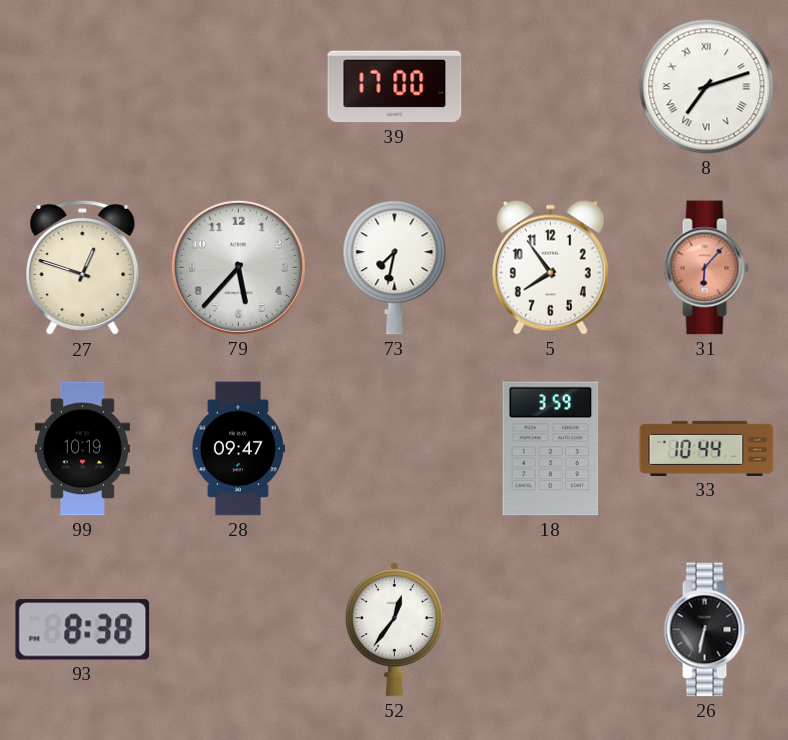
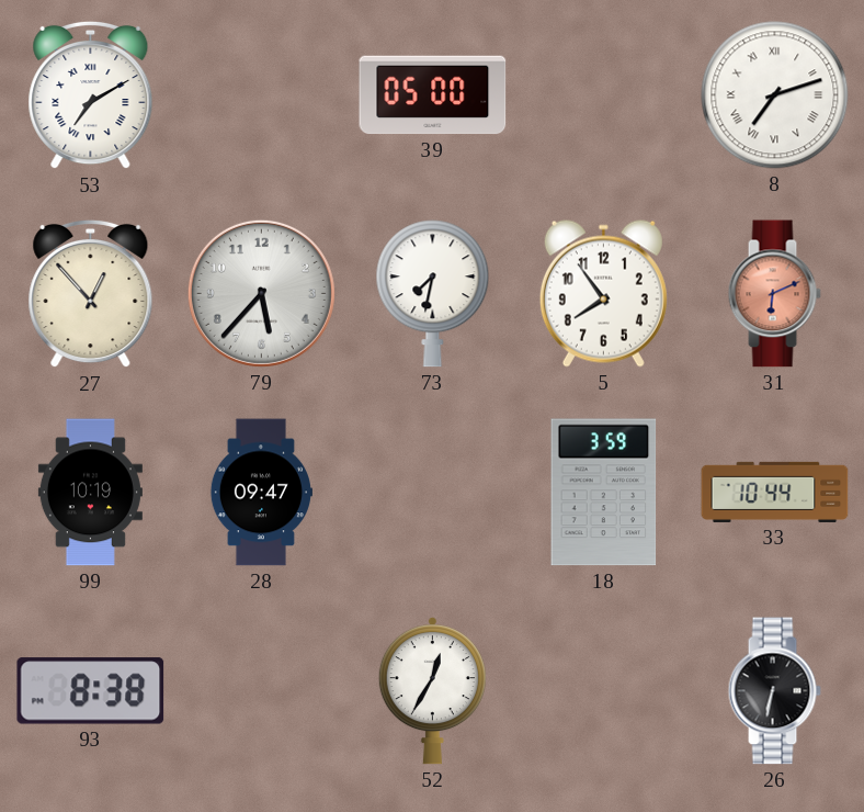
53: none -> 7:10
39: 17:00 -> 05:00
27: 12:48 -> 12:53
31: 6:07 -> 6:11
52: 12:36 -> 12:35
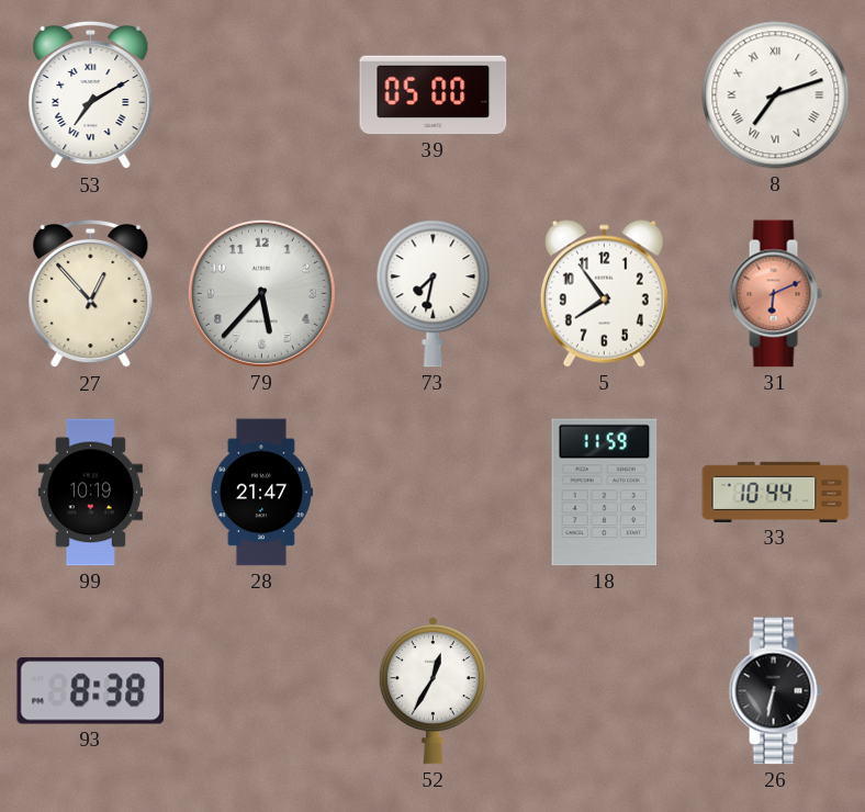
28: 09:47 -> 21:47
18: 3:59 -> 11:59
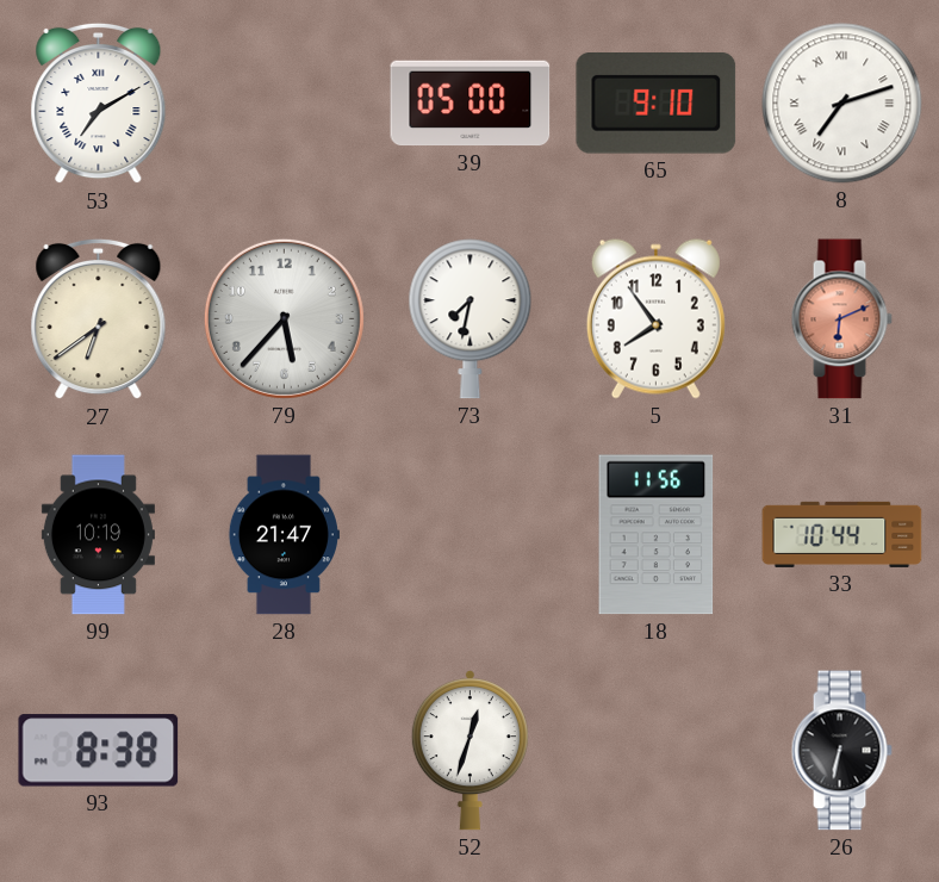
65: none -> 9:10
27: 12:53 -> 6:39
18: 11:59 -> 11:56
52: 12:35 -> 12:33
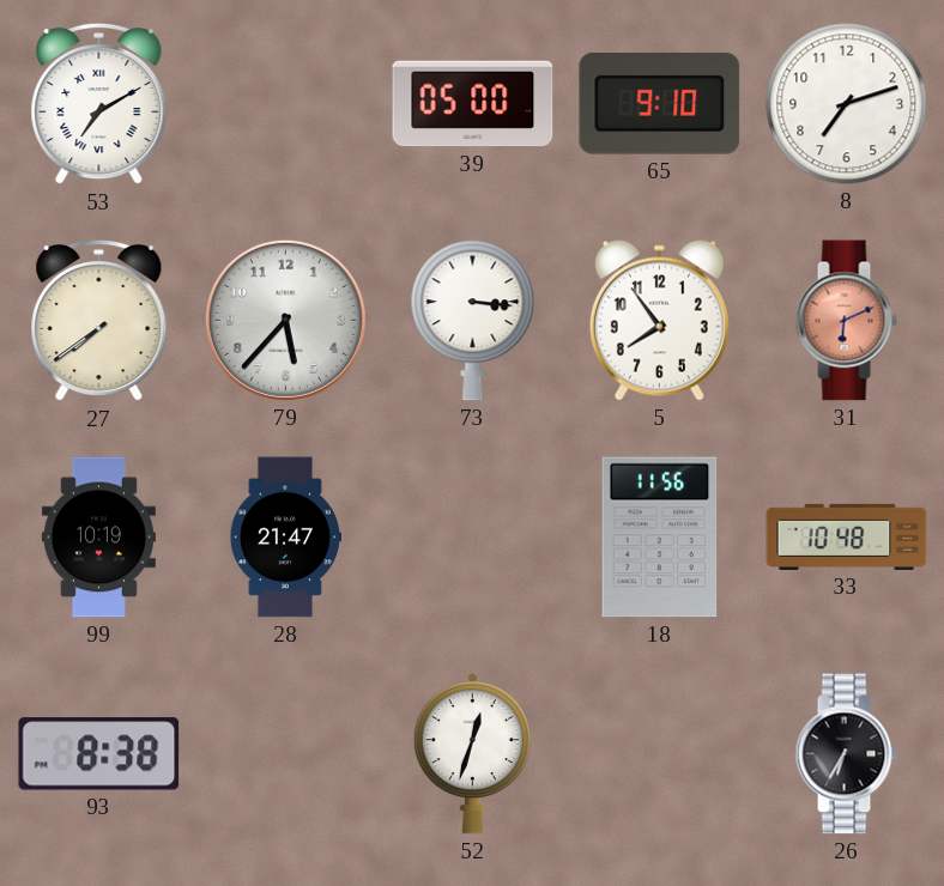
8 numerals: Roman -> Arabic
27: 6:39 -> 7:39
73: 7:32 -> 3:16
33: 10:44 -> 10:48
26: 6:32 -> 6:35
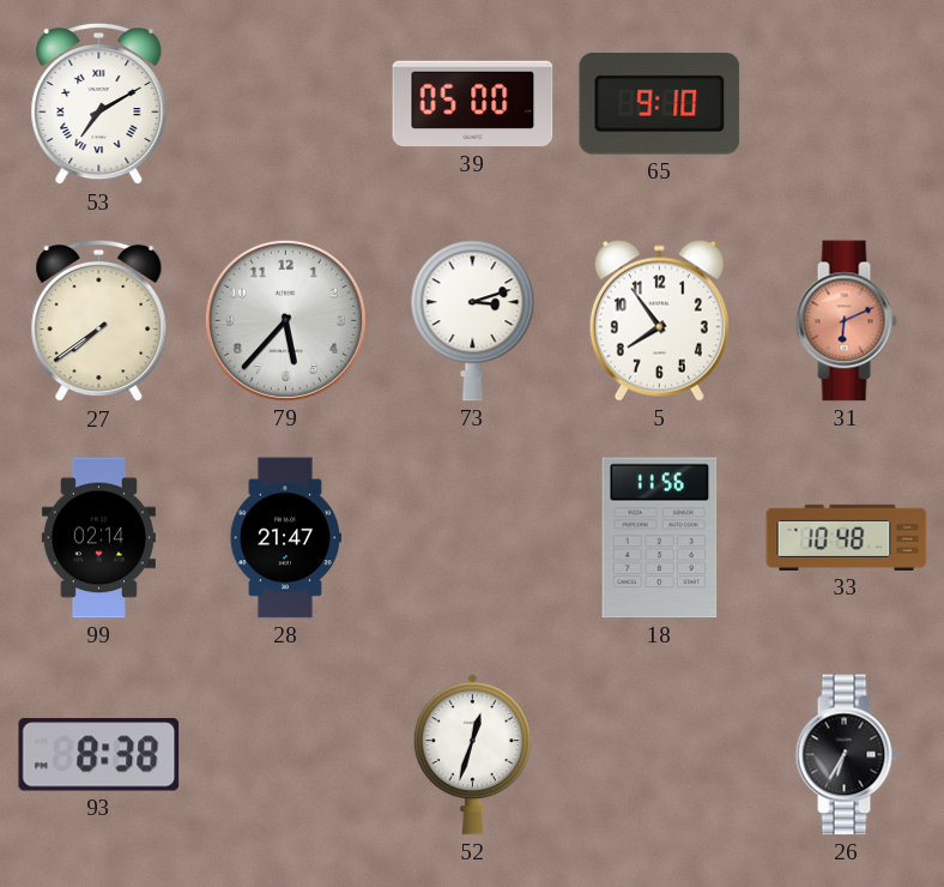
8: 7:12 -> none
73: 3:16 -> 3:12
99: 10:19 -> 02:14
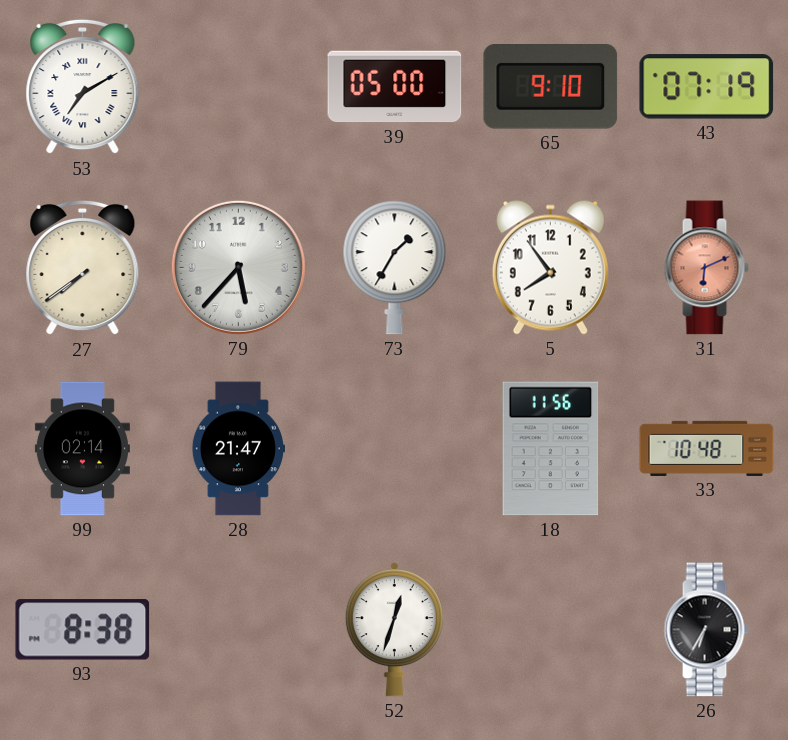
43: none -> 07:19
73: 3:12 -> 1:35
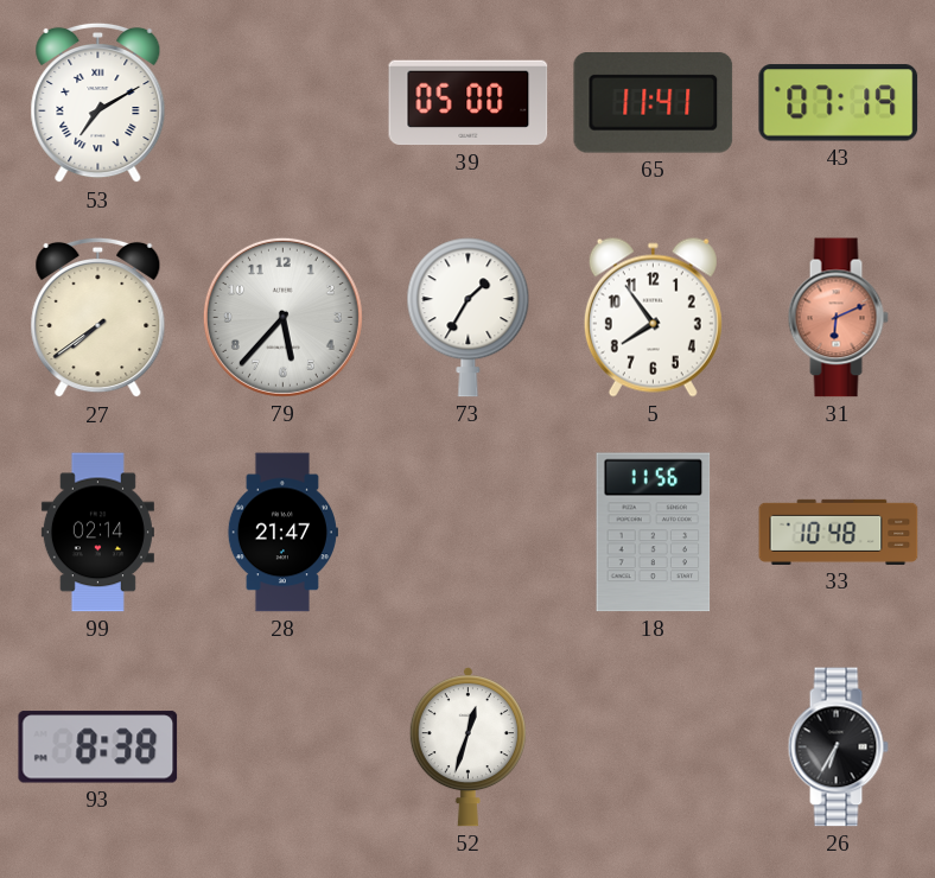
65: 9:10 -> 11:41
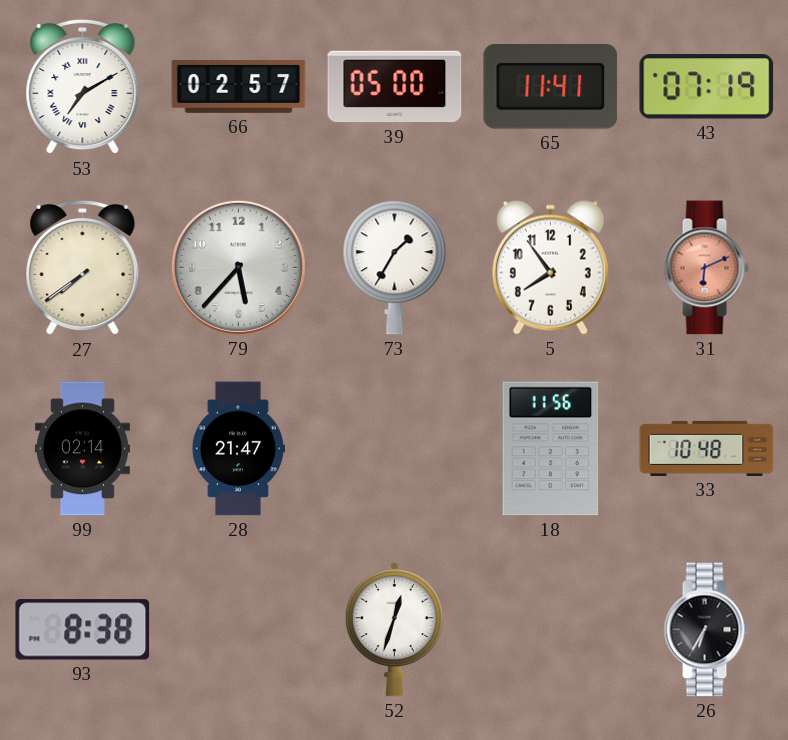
66: none -> 02:57
